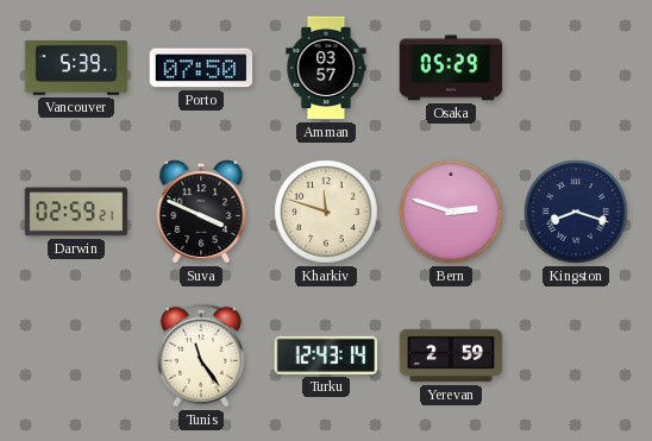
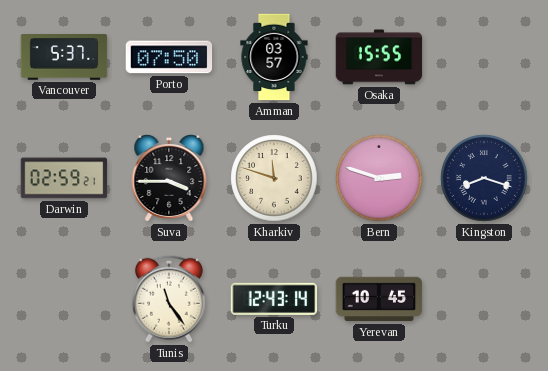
Vancouver: 5:39 -> 5:37
Osaka: 05:29 -> 15:55
Suva: 3:49 -> 3:45
Yerevan: 2:59 -> 10:45
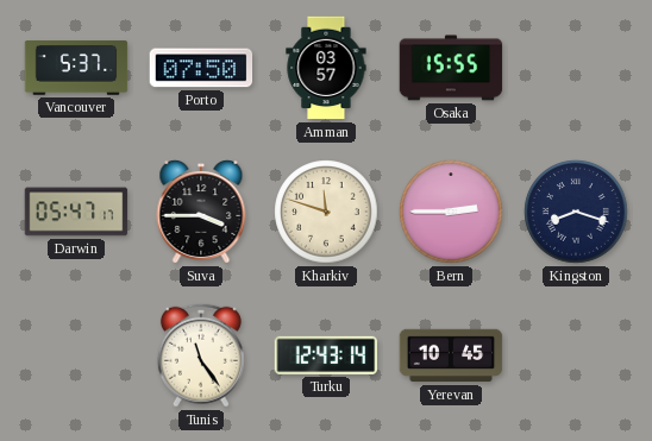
Darwin: 02:59 -> 05:47
Bern: 2:48 -> 2:45
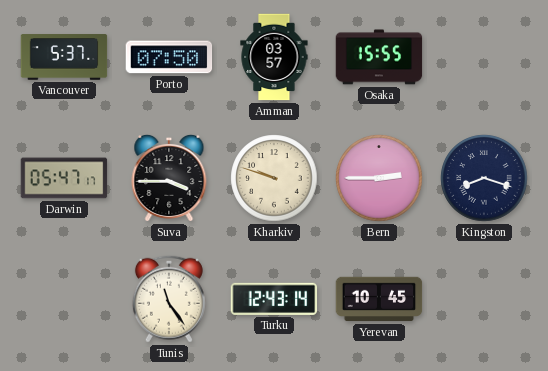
Kharkiv: 11:48 -> 9:48
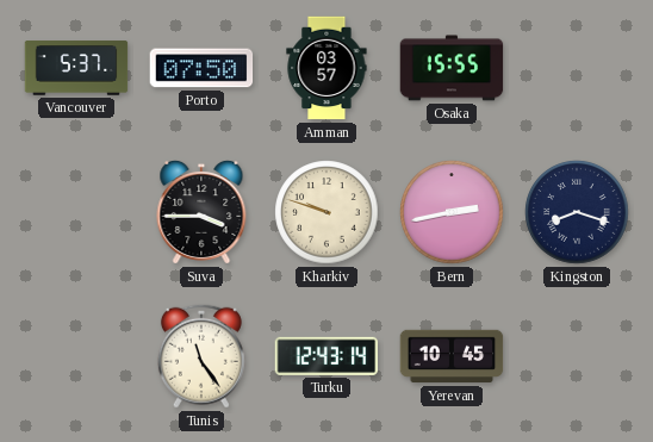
Darwin: 05:47 -> none
Bern: 2:45 -> 2:43
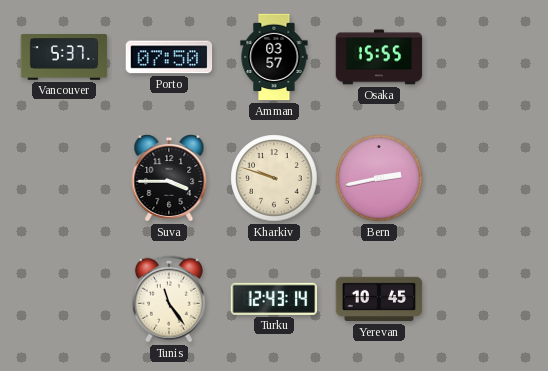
Kingston: 8:18 -> none
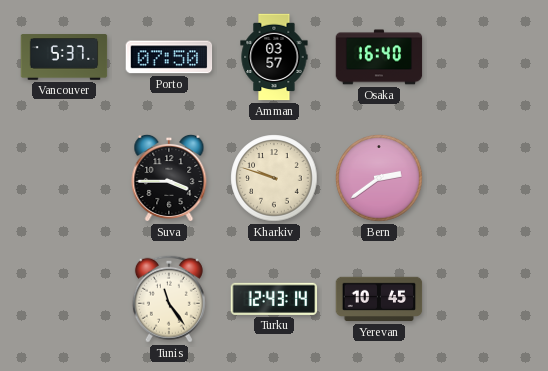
Osaka: 15:55 -> 16:40
Bern: 2:43 -> 2:39
